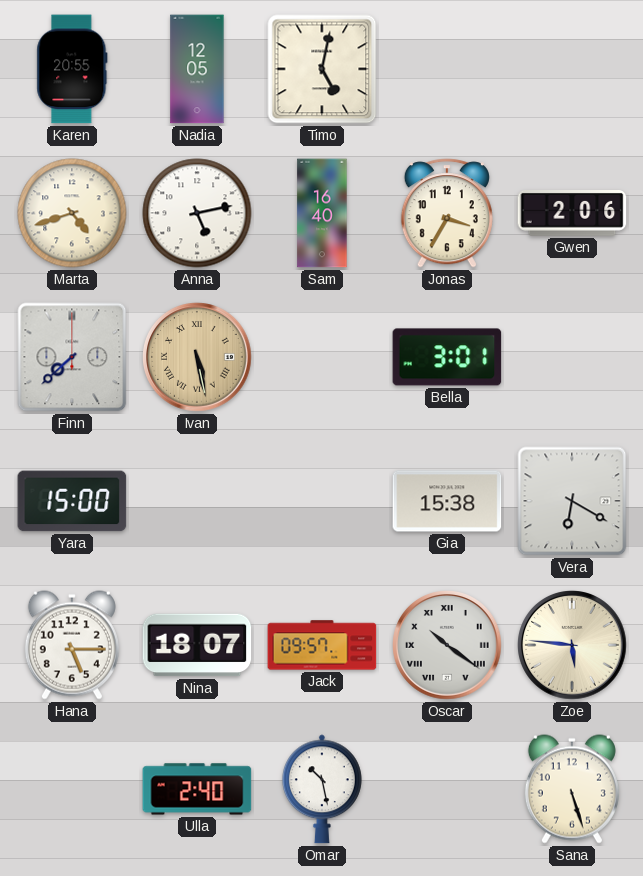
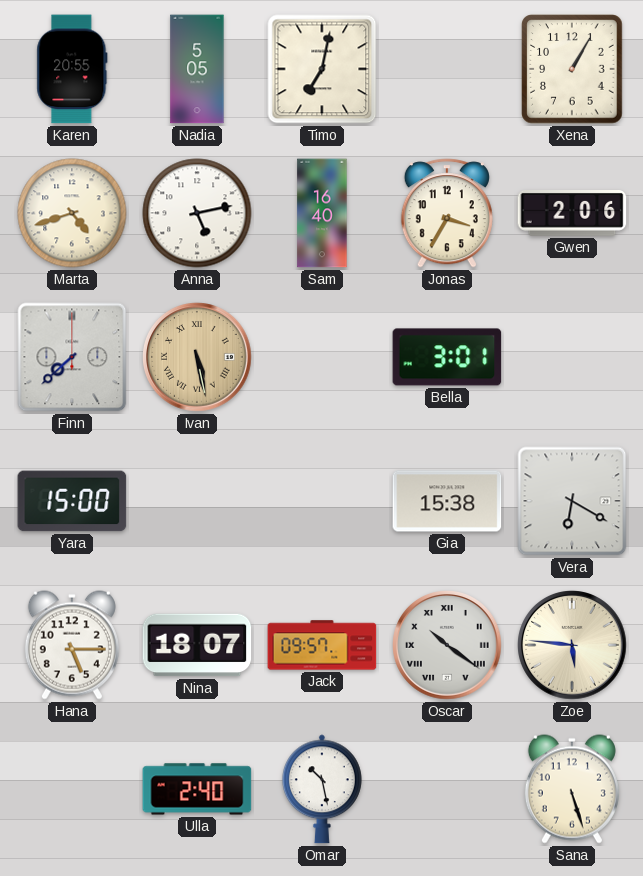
Nadia: 12:05 -> 5:05
Timo: 5:02 -> 7:02
Xena: none -> 1:05
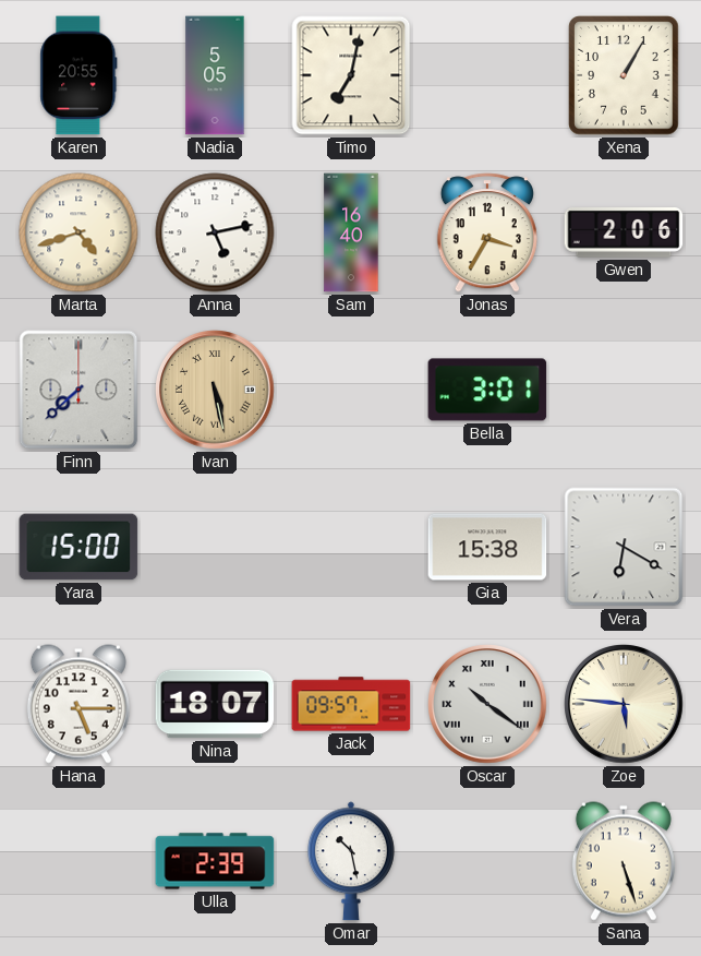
Ulla: 2:40 -> 2:39
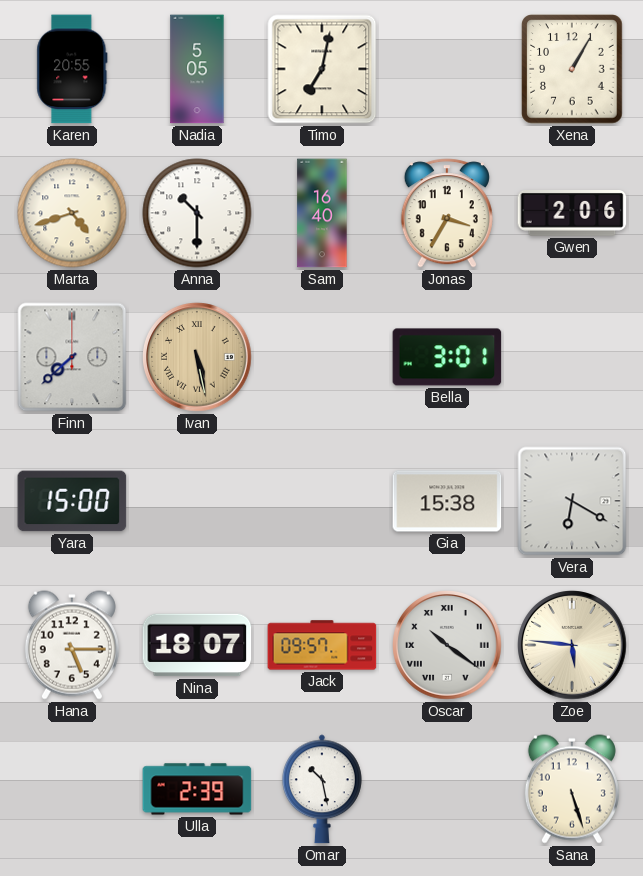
Anna: 5:13 -> 10:30
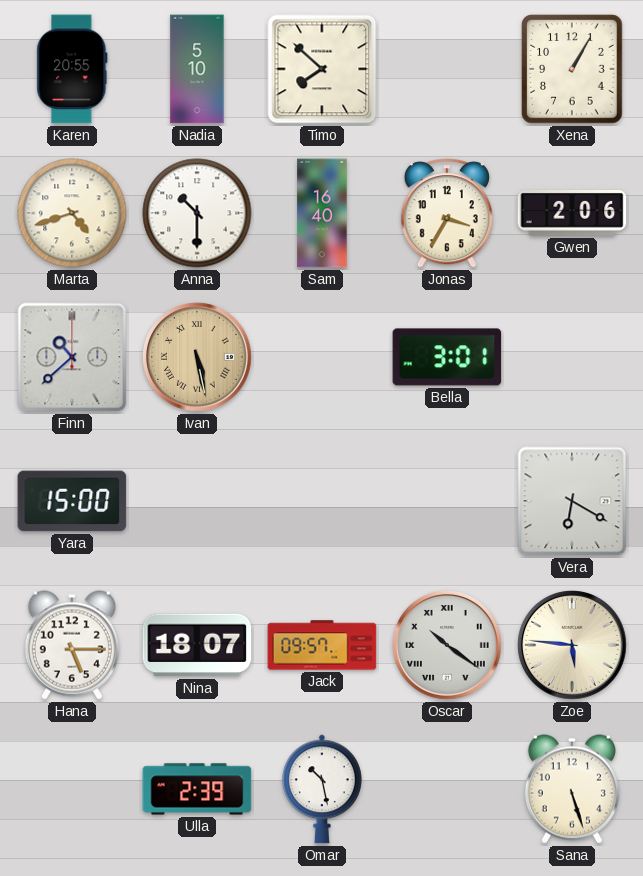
Nadia: 5:05 -> 5:10
Timo: 7:02 -> 7:52
Finn: 7:38 -> 10:38
Gia: 15:38 -> none
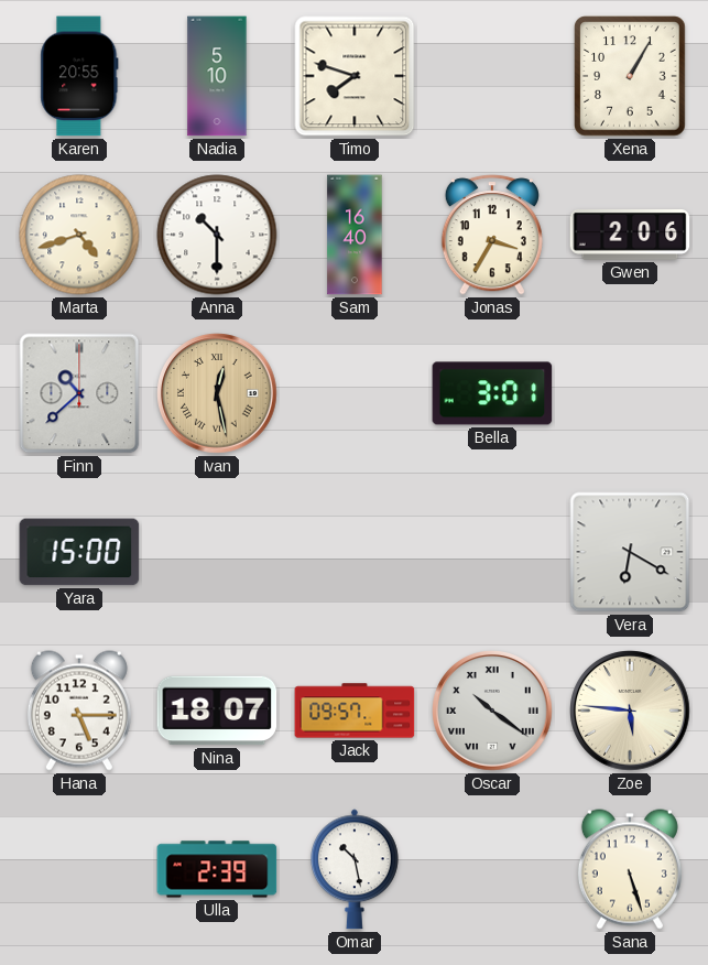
Timo: 7:52 -> 7:48
Ivan: 5:28 -> 12:28
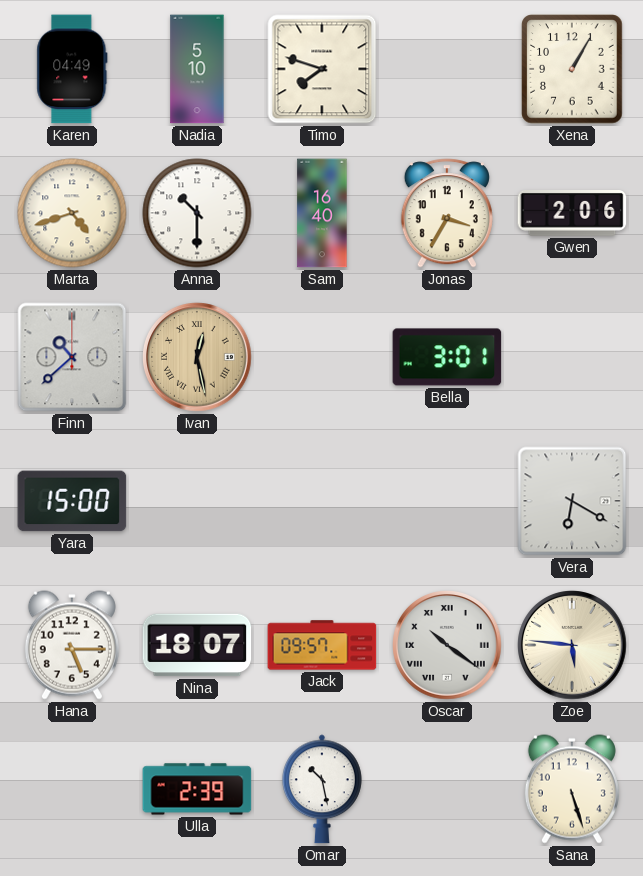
Karen: 20:55 -> 04:49
